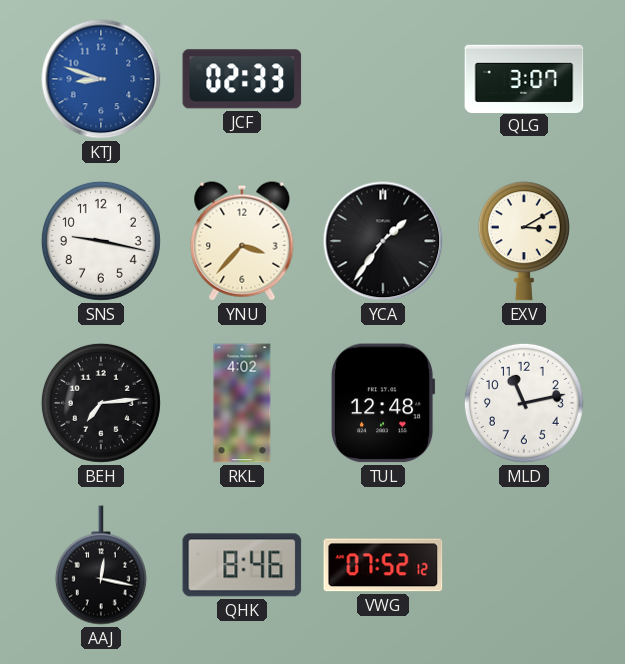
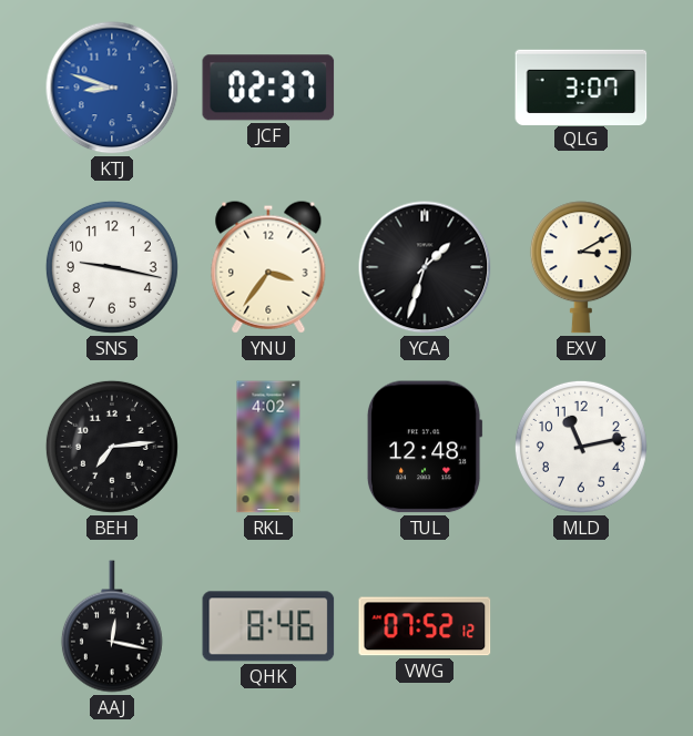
JCF: 02:33 -> 02:37
YNU: 3:37 -> 3:36
YCA: 1:36 -> 1:33
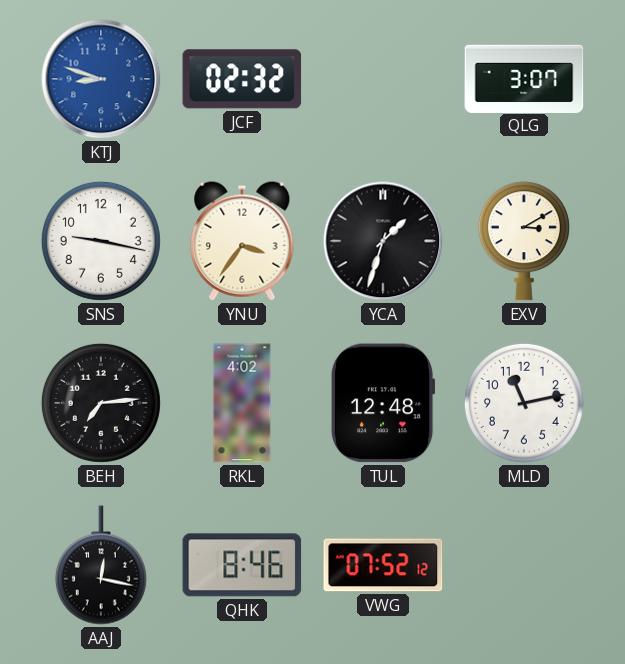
JCF: 02:37 -> 02:32
